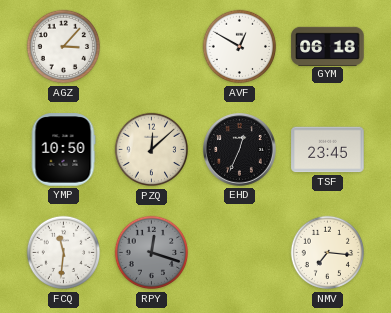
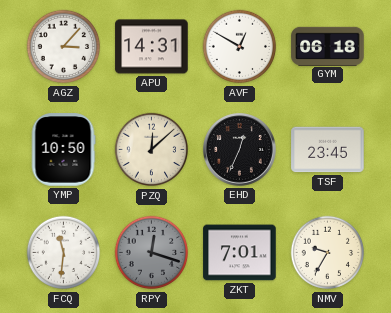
APU: none -> 14:31
ZKT: none -> 7:01
NMV: 7:16 -> 9:35
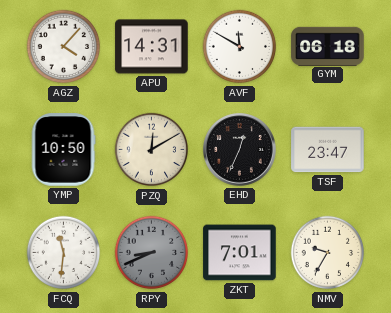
AGZ: 3:07 -> 4:07
AVF: 12:50 -> 11:50
PZQ: 12:08 -> 12:10
TSF: 23:45 -> 23:47
RPY: 12:18 -> 8:41
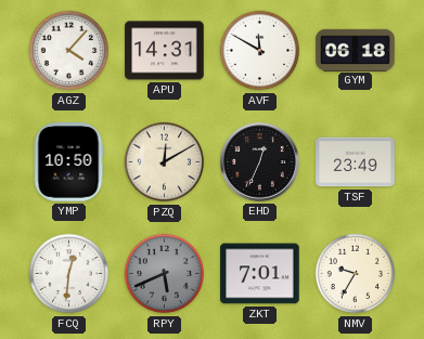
TSF: 23:47 -> 23:49
FCQ: 11:31 -> 12:31
RPY: 8:41 -> 5:41
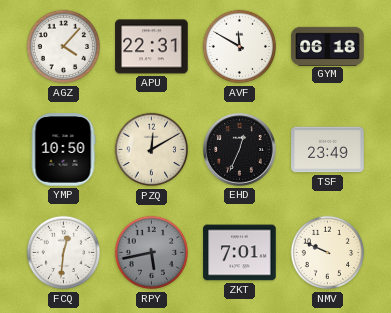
APU: 14:31 -> 22:31
RPY: 5:41 -> 5:43
NMV: 9:35 -> 9:49
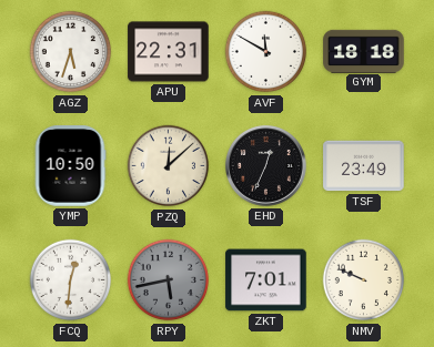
AGZ: 4:07 -> 5:33
GYM: 06:18 -> 18:18
PZQ: 12:10 -> 12:08
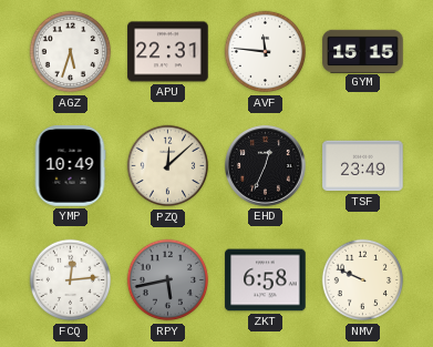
AVF: 11:50 -> 11:46
GYM: 18:18 -> 15:15
YMP: 10:50 -> 10:49
FCQ: 12:31 -> 12:14
ZKT: 7:01 -> 6:58
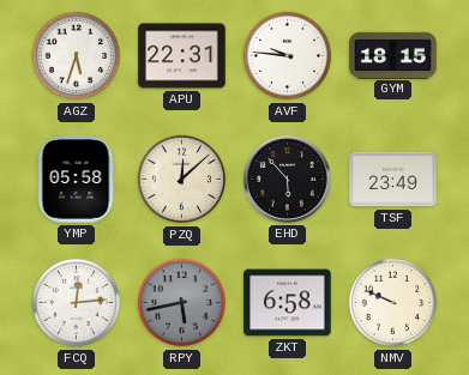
AVF: 11:46 -> 9:46
GYM: 15:15 -> 18:15
YMP: 10:49 -> 05:58
EHD: 12:34 -> 5:53
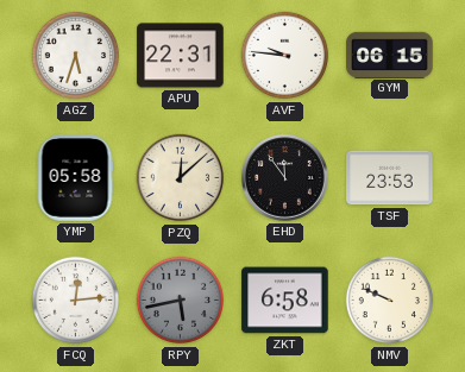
GYM: 18:15 -> 06:15
EHD: 5:53 -> 11:54
TSF: 23:49 -> 23:53
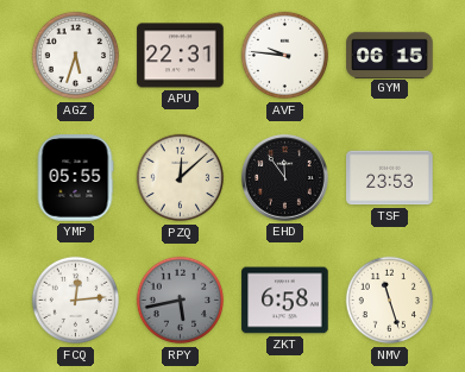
YMP: 05:58 -> 05:55
NMV: 9:49 -> 11:27
